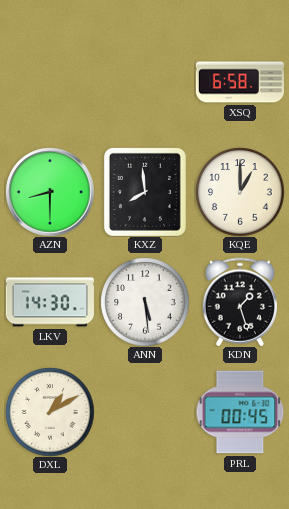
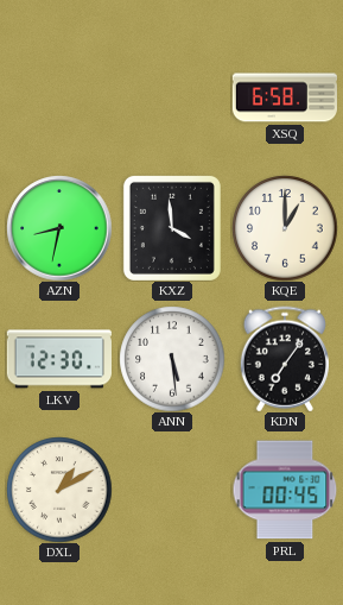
AZN: 8:30 -> 8:32
KXZ: 7:59 -> 3:59
LKV: 14:30 -> 12:30
KDN: 1:27 -> 7:06
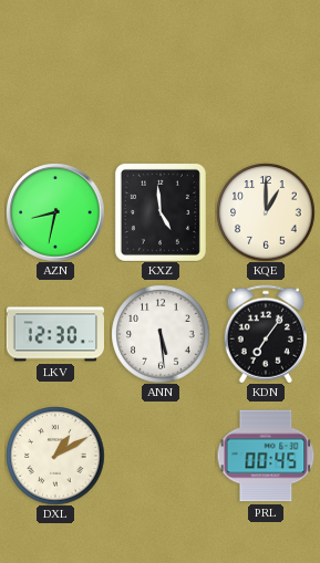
XSQ: 6:58 -> none
KXZ: 3:59 -> 4:59
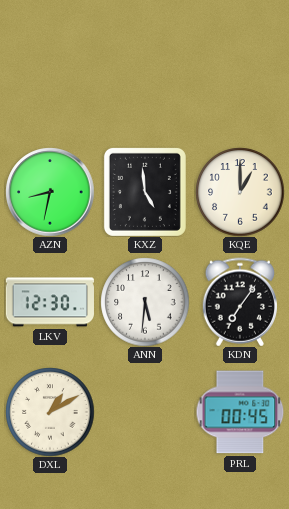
ANN: 5:29 -> 5:31
